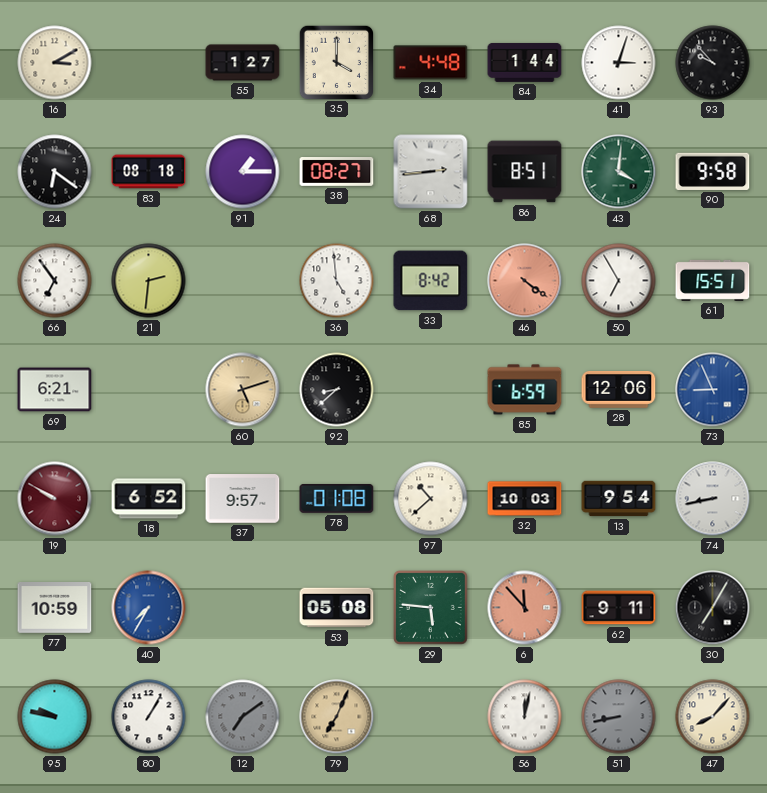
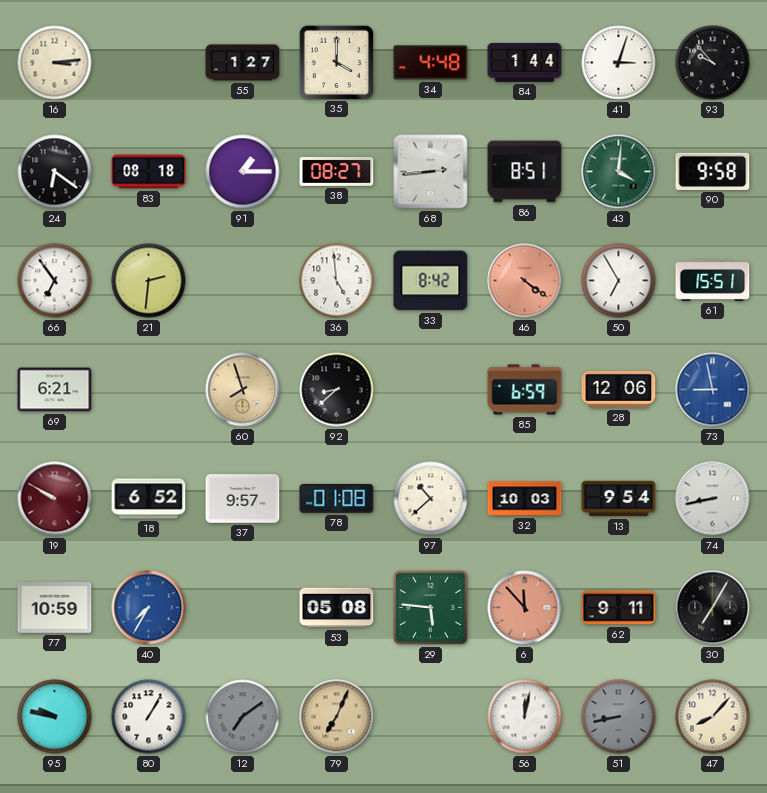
16: 3:10 -> 3:14
60: 5:12 -> 7:57
73: 8:56 -> 8:58
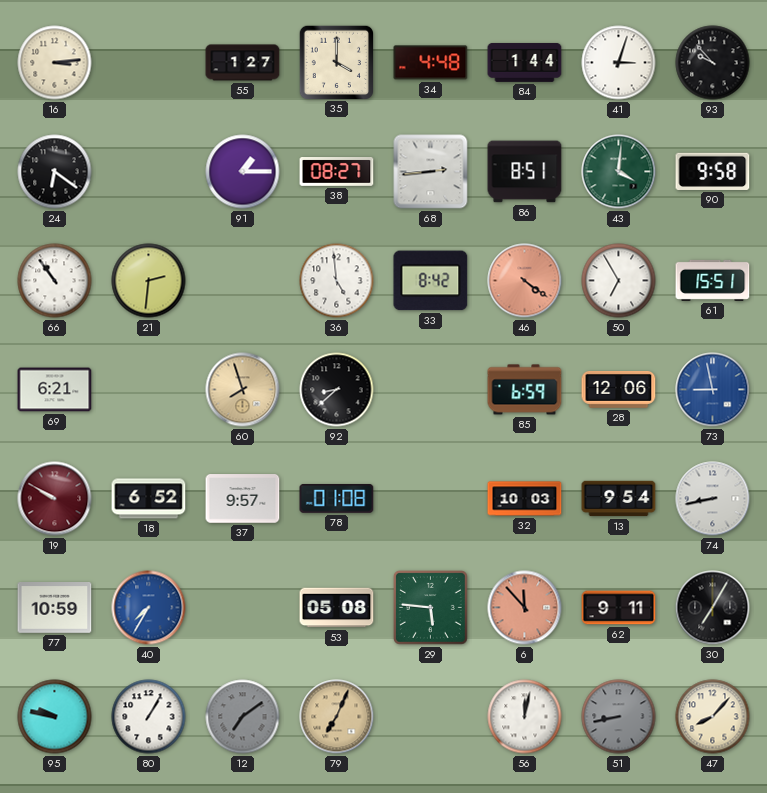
83: 08:18 -> none
66: 6:54 -> 10:54
97: 10:38 -> none
